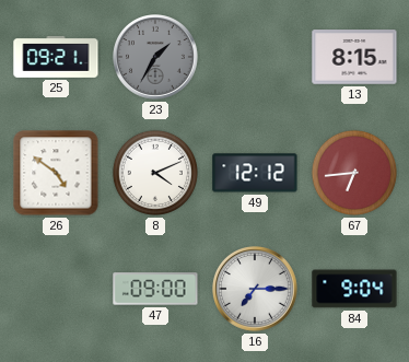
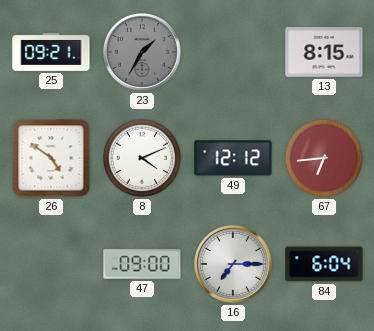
84: 9:04 -> 6:04
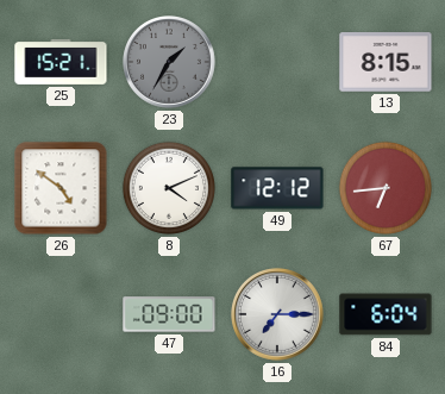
25: 09:21 -> 15:21
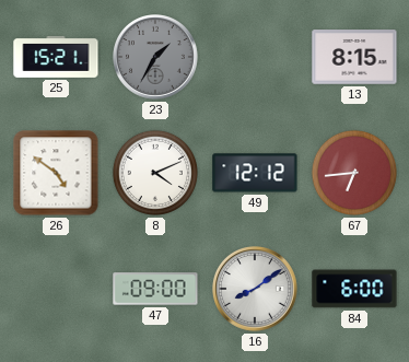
16: 7:15 -> 8:09
84: 6:04 -> 6:00
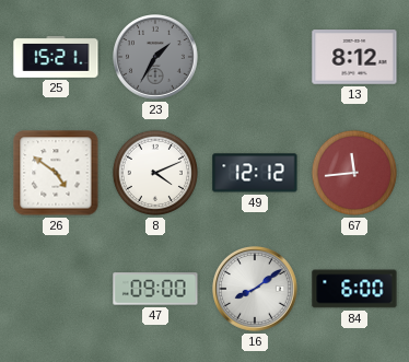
13: 8:15 -> 8:12
67: 6:44 -> 11:44
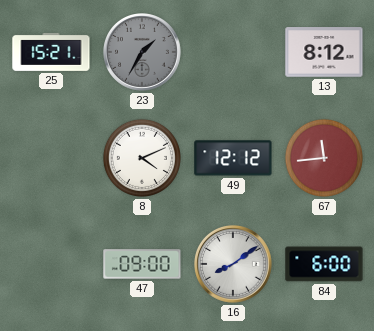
26: 4:51 -> none
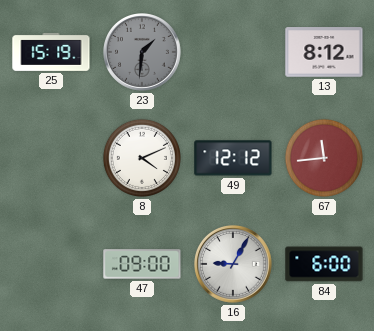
25: 15:21 -> 15:19
23: 1:35 -> 1:31
16: 8:09 -> 9:05
